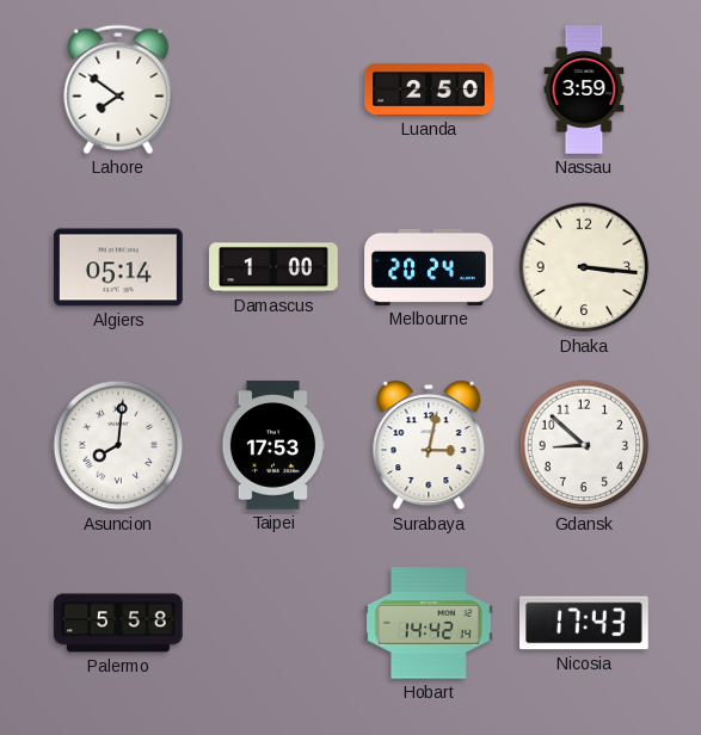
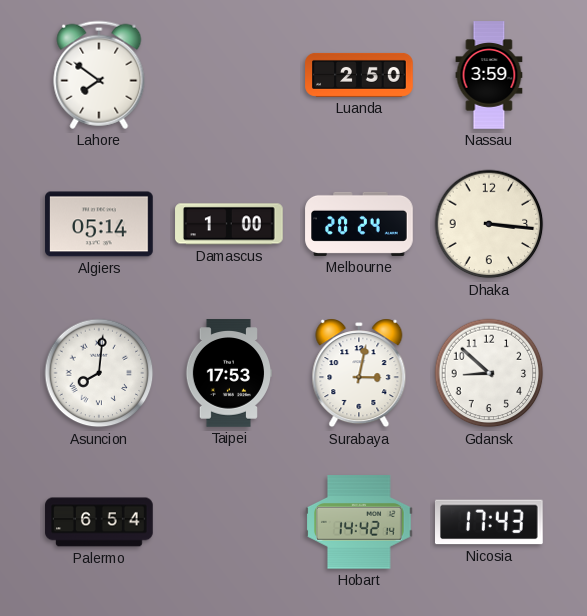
Palermo: 5:58 -> 6:54
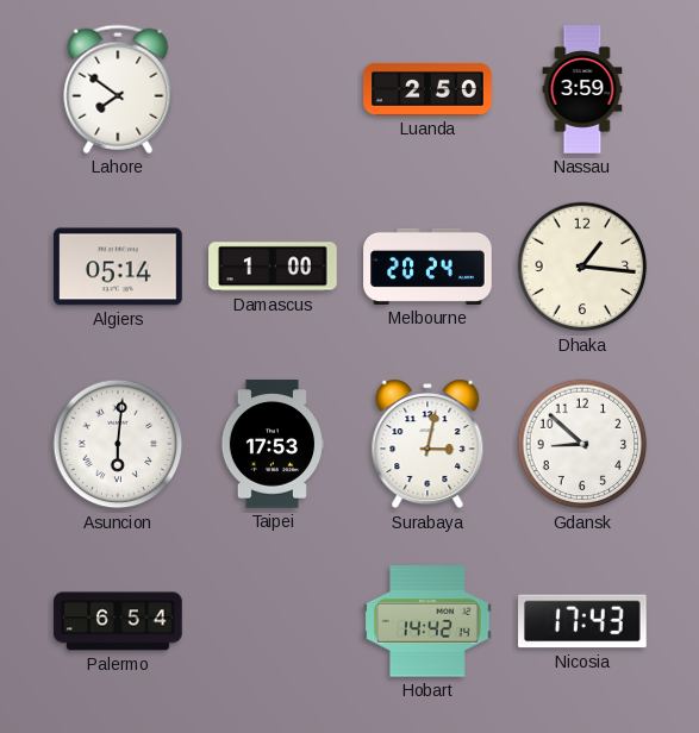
Dhaka: 3:16 -> 1:16
Asuncion: 8:01 -> 6:01
